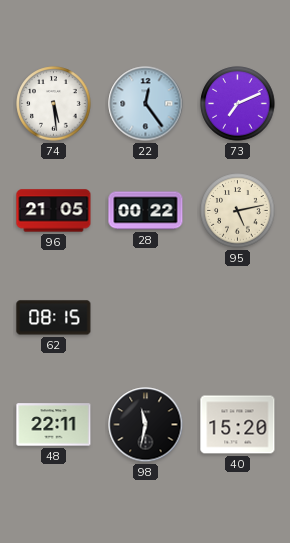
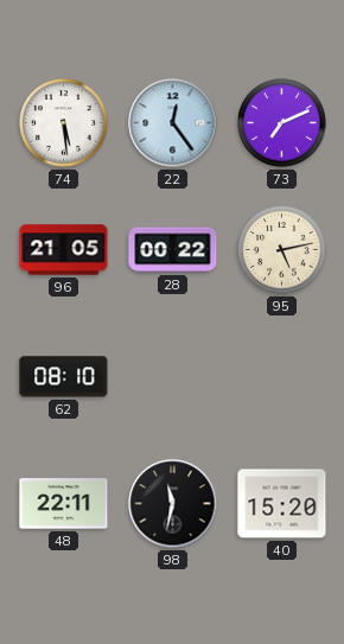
62: 08:15 -> 08:10
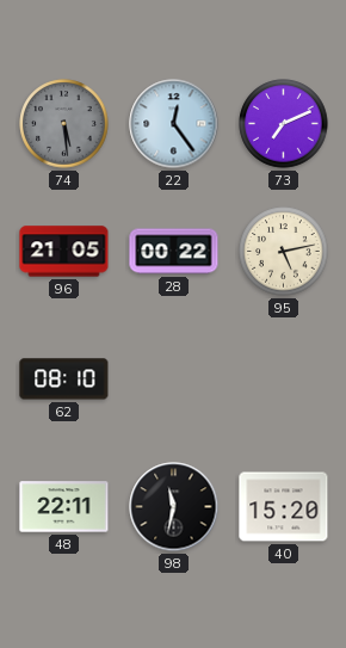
74 dial: white -> grey
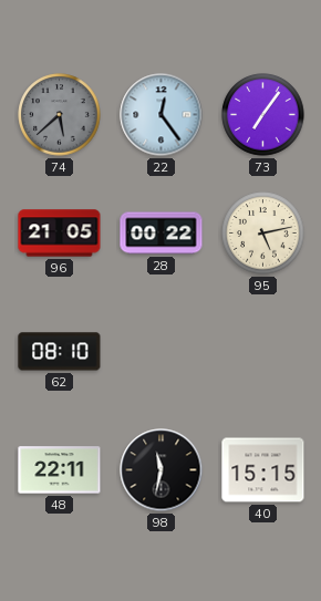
74: 5:29 -> 5:38
73: 7:11 -> 7:06
40: 15:20 -> 15:15
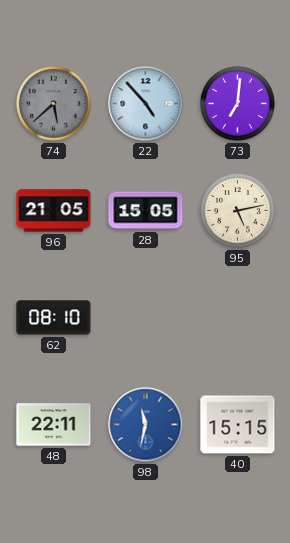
22: 12:24 -> 4:53
73: 7:06 -> 7:01
28: 00:22 -> 15:05
98 dial: black -> blue
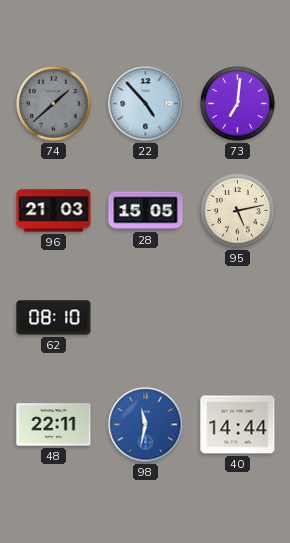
74: 5:38 -> 1:38
96: 21:05 -> 21:03
40: 15:15 -> 14:44
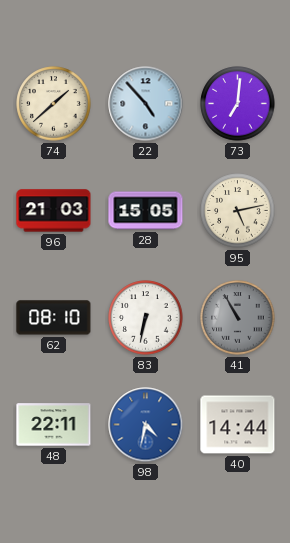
74 dial: grey -> cream
83: none -> 6:32
41: none -> 10:55
98: 11:32 -> 4:32
